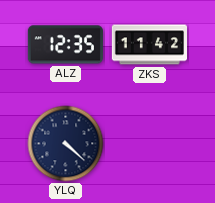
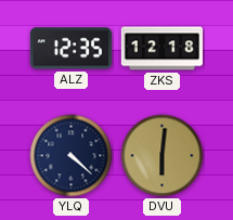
ZKS: 11:42 -> 12:18
DVU: none -> 6:01
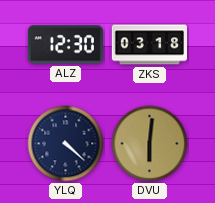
ALZ: 12:35 -> 12:30
ZKS: 12:18 -> 03:18
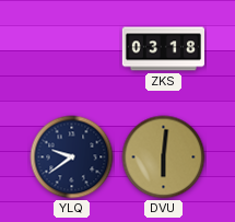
ALZ: 12:30 -> none
YLQ: 4:22 -> 9:39
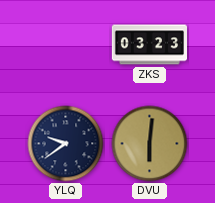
ZKS: 03:18 -> 03:23
